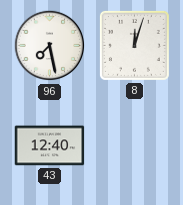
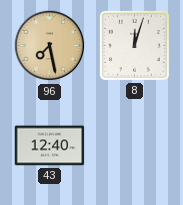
96 dial: white -> champagne
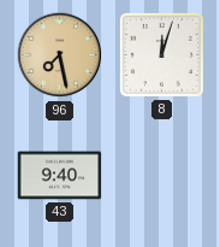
43: 12:40 -> 9:40
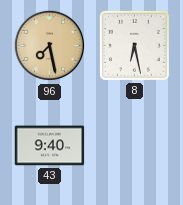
8: 12:03 -> 6:28
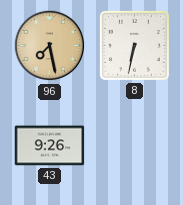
8: 6:28 -> 6:32
43: 9:40 -> 9:26
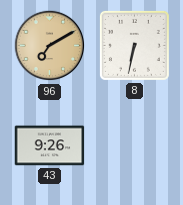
96: 7:28 -> 7:10
